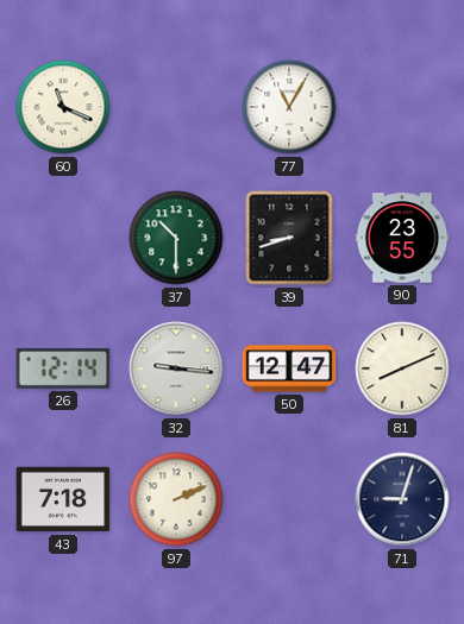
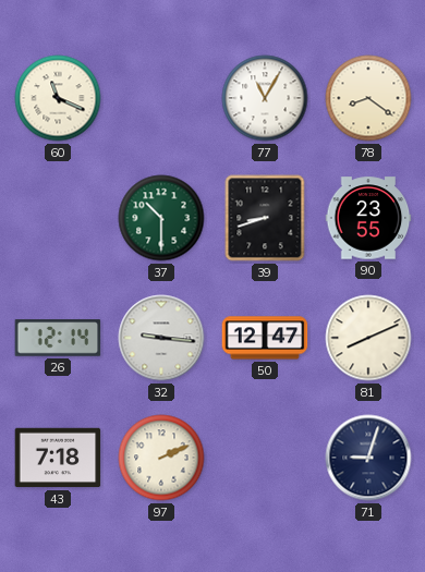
78: none -> 8:21
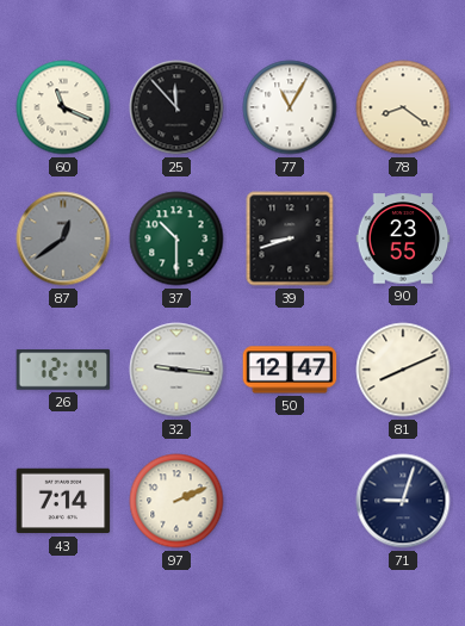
25: none -> 11:53
87: none -> 12:39
43: 7:18 -> 7:14
